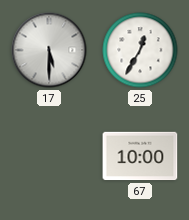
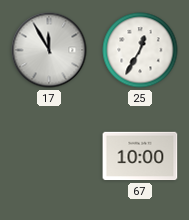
17: 5:30 -> 11:55
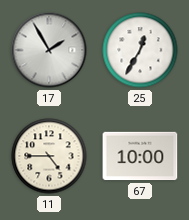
17: 11:55 -> 1:55
11: none -> 4:45
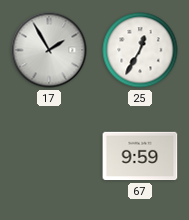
11: 4:45 -> none
67: 10:00 -> 9:59
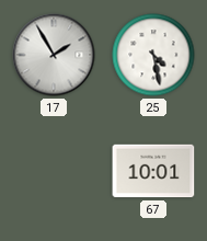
25: 12:35 -> 4:28
67: 9:59 -> 10:01
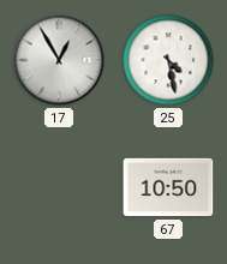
17: 1:55 -> 12:55
67: 10:01 -> 10:50
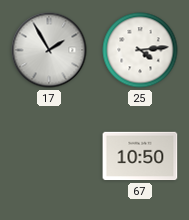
17: 12:55 -> 1:55
25: 4:28 -> 4:14
